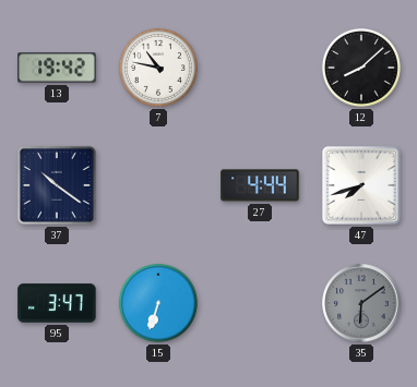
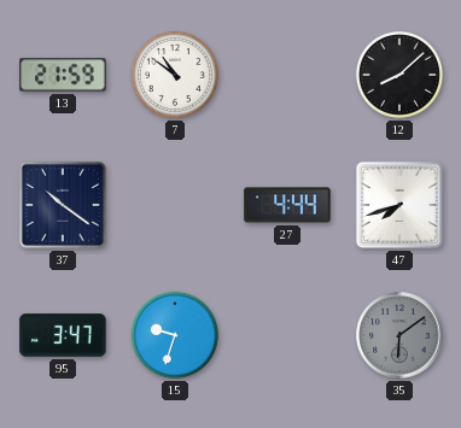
13: 19:42 -> 21:59
7: 10:47 -> 10:51
15: 6:33 -> 9:33
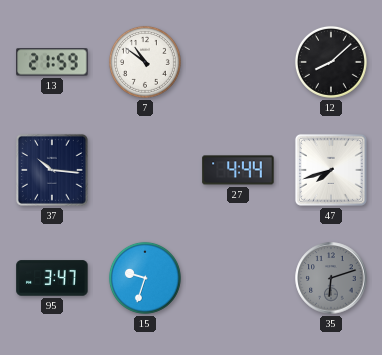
37: 10:21 -> 10:16
35: 6:09 -> 6:12
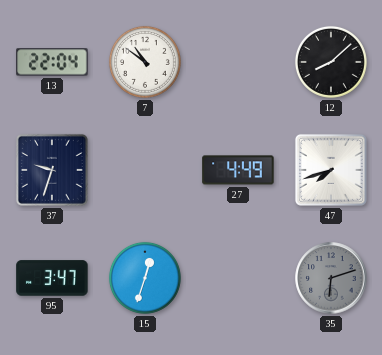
13: 21:59 -> 22:04
37: 10:16 -> 9:33
27: 4:44 -> 4:49
15: 9:33 -> 12:33
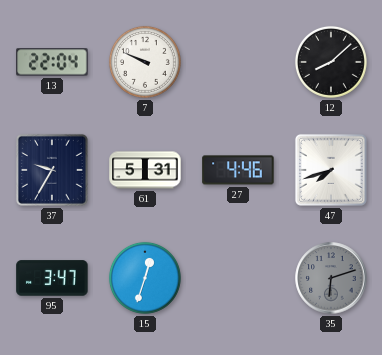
7: 10:51 -> 9:49
37: 9:33 -> 9:35
61: none -> 5:31
27: 4:49 -> 4:46
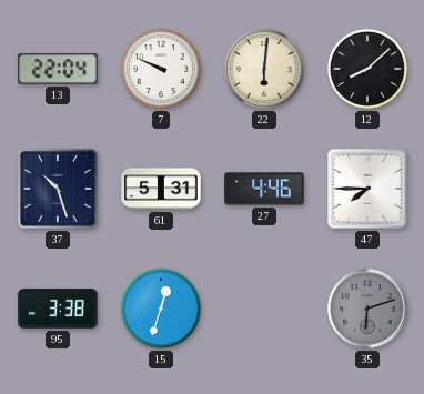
22: none -> 6:01
37: 9:35 -> 10:27
47: 7:42 -> 7:45
95: 3:47 -> 3:38
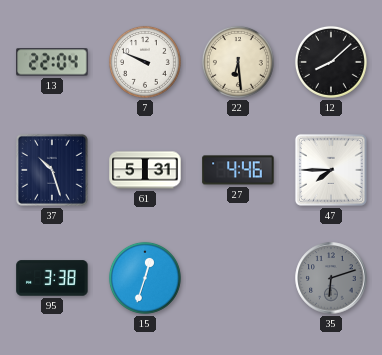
22: 6:01 -> 6:29
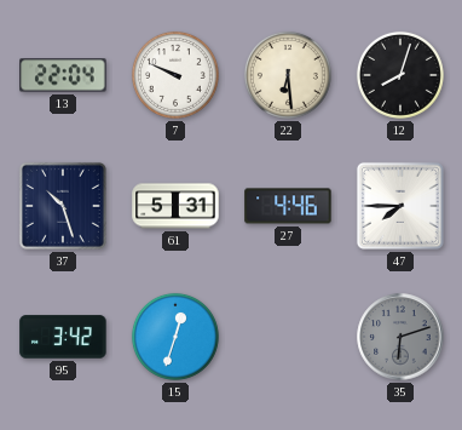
12: 8:08 -> 8:03
95: 3:38 -> 3:42
